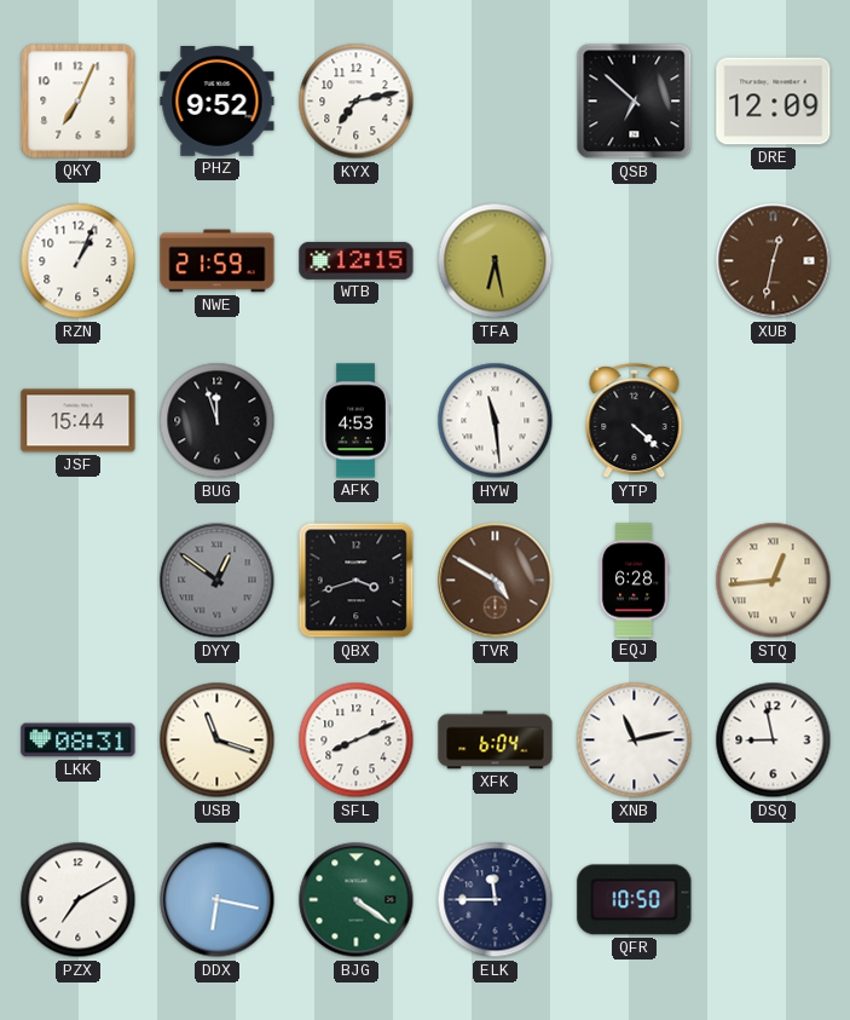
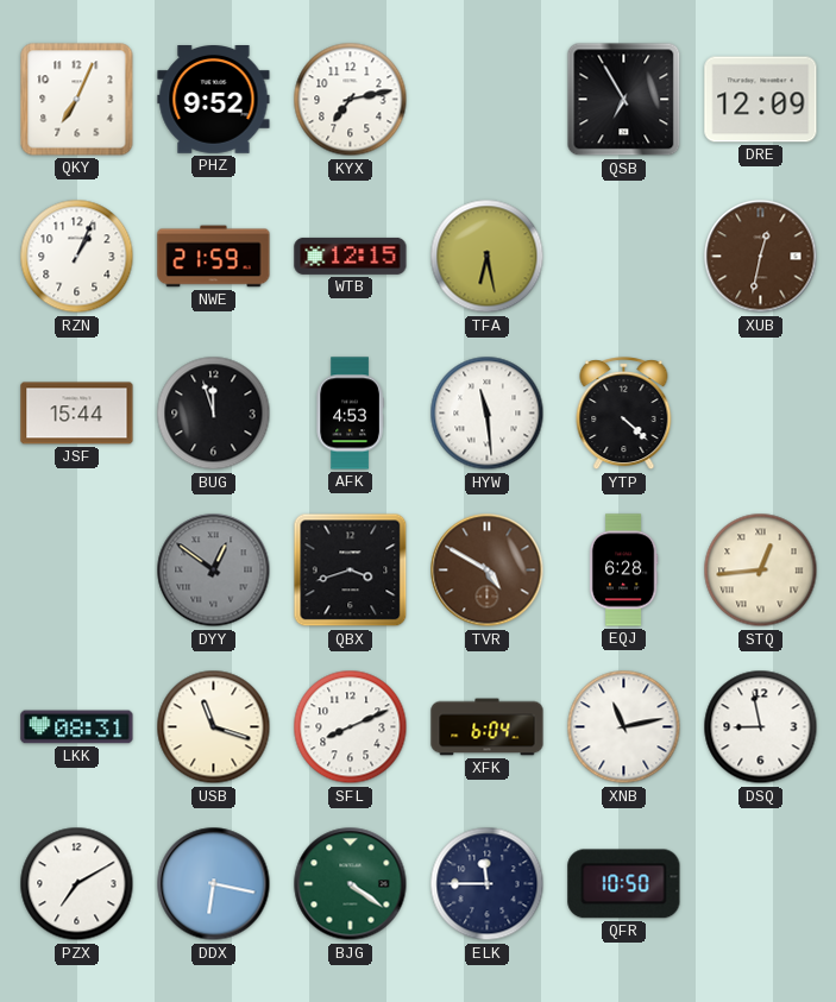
QSB: 6:52 -> 6:55
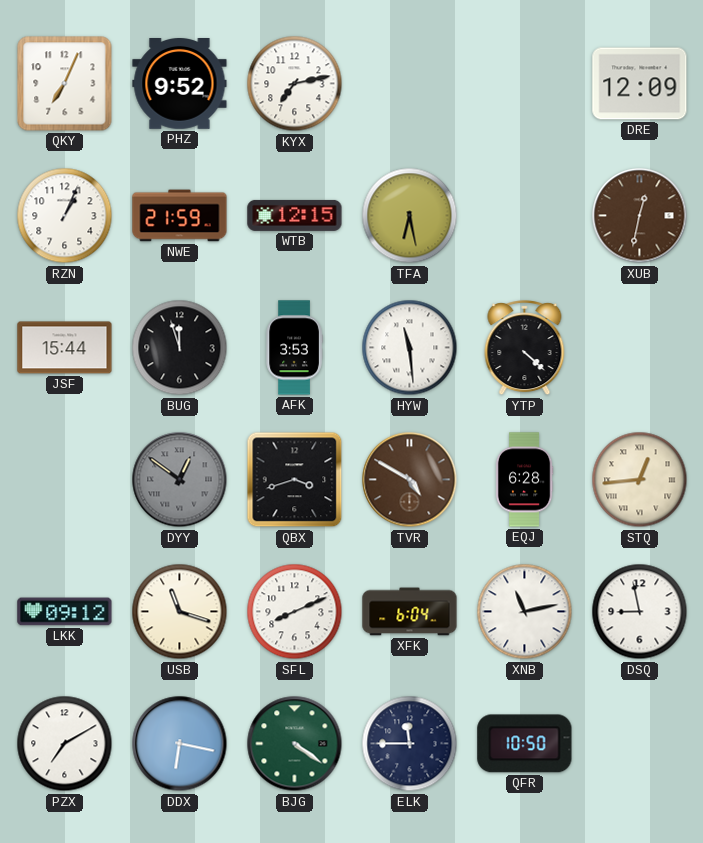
QSB: 6:55 -> none
AFK: 4:53 -> 3:53
LKK: 08:31 -> 09:12
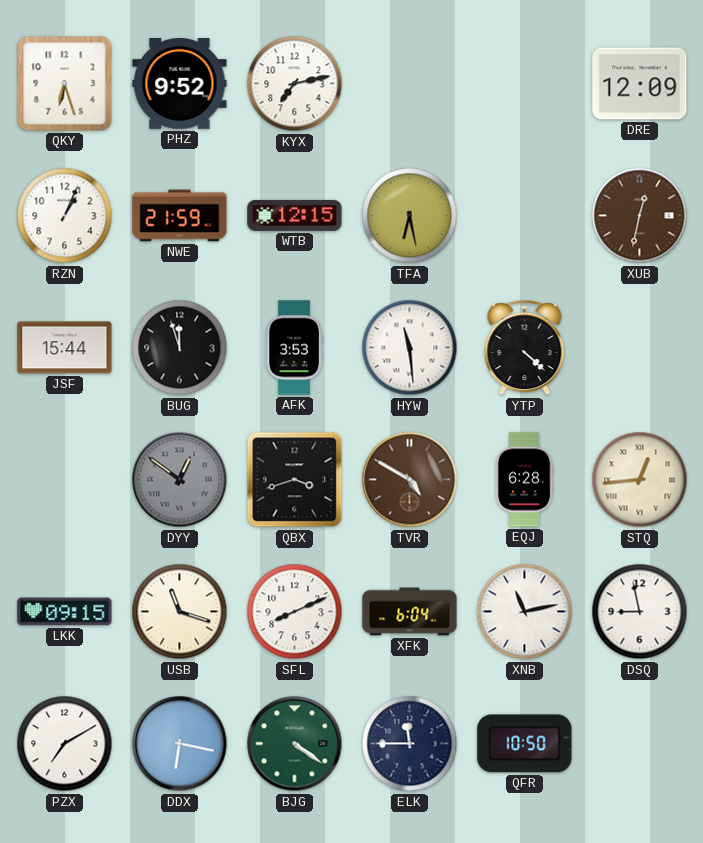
QKY: 7:04 -> 6:27
LKK: 09:12 -> 09:15
